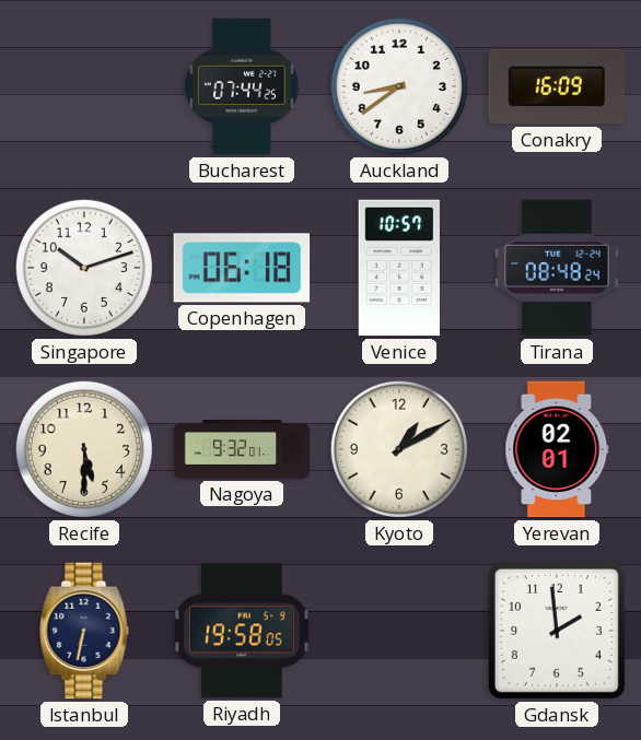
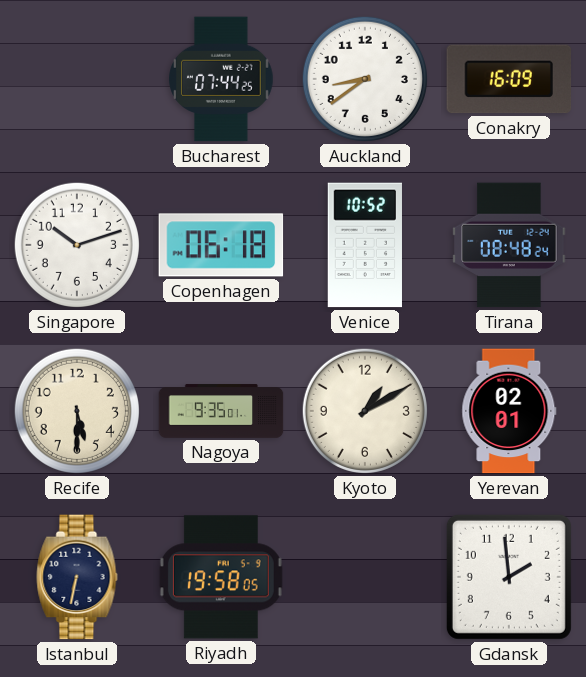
Venice: 10:57 -> 10:52
Nagoya: 9:32 -> 9:35
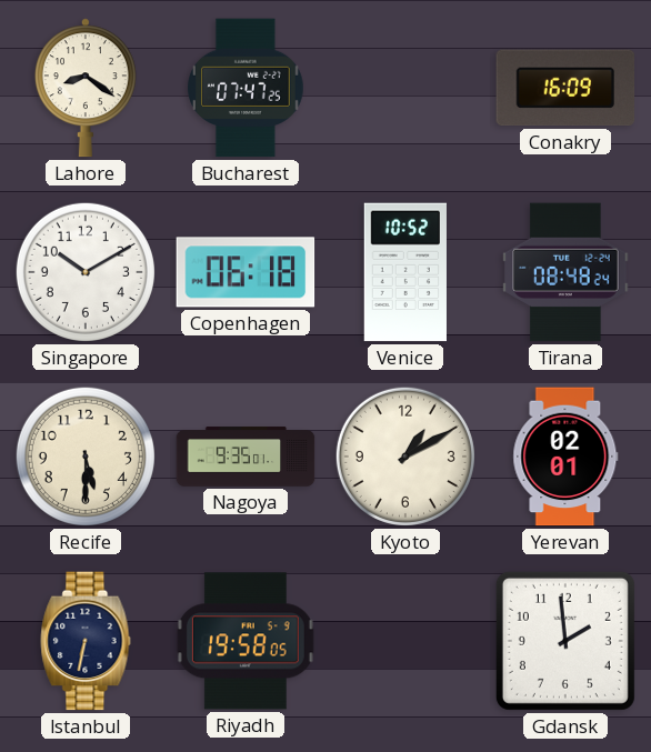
Lahore: none -> 8:21
Bucharest: 07:44 -> 07:47
Auckland: 8:39 -> none
Singapore: 10:12 -> 10:10
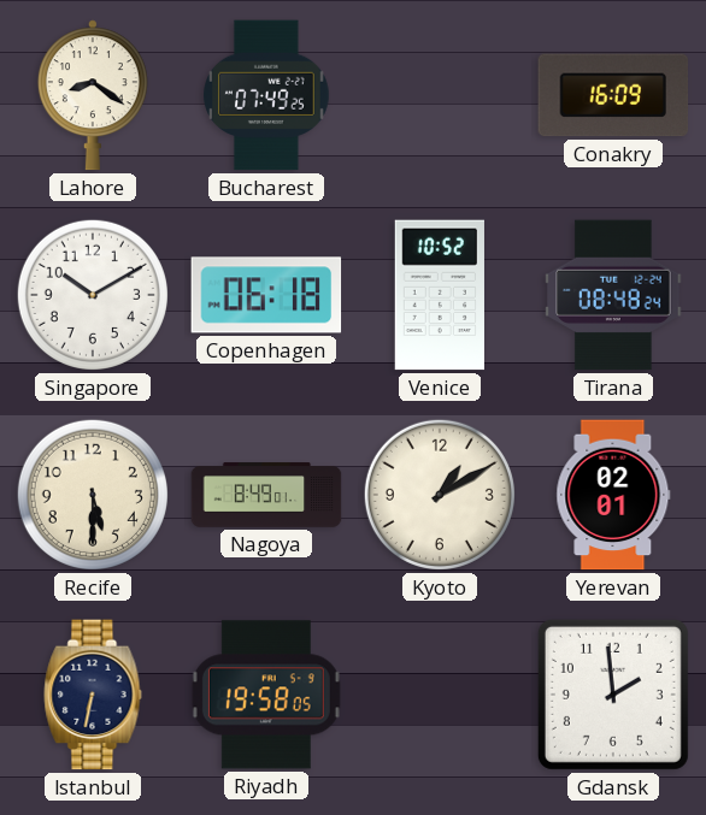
Bucharest: 07:47 -> 07:49
Nagoya: 9:35 -> 8:49
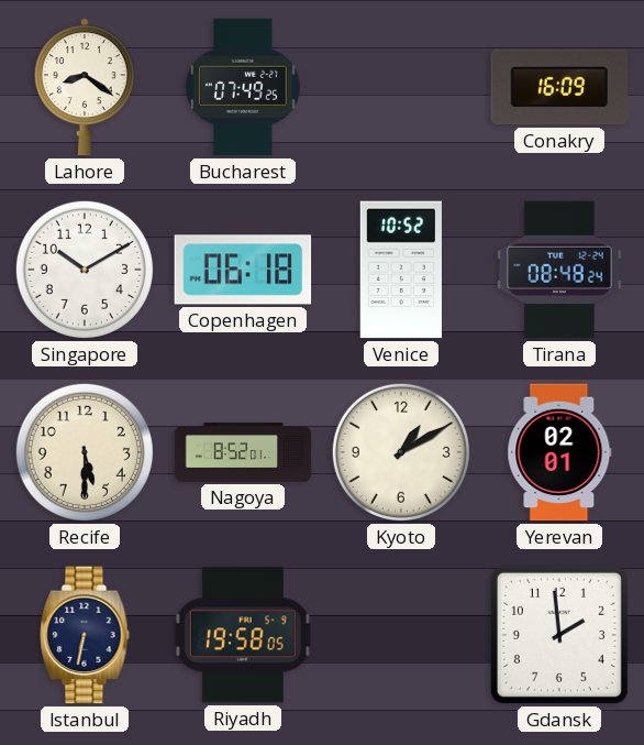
Nagoya: 8:49 -> 8:52
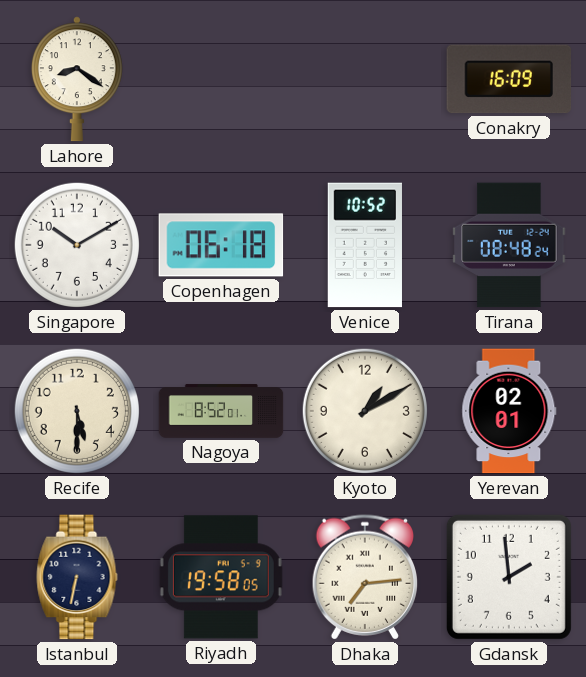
Bucharest: 07:49 -> none
Dhaka: none -> 7:14
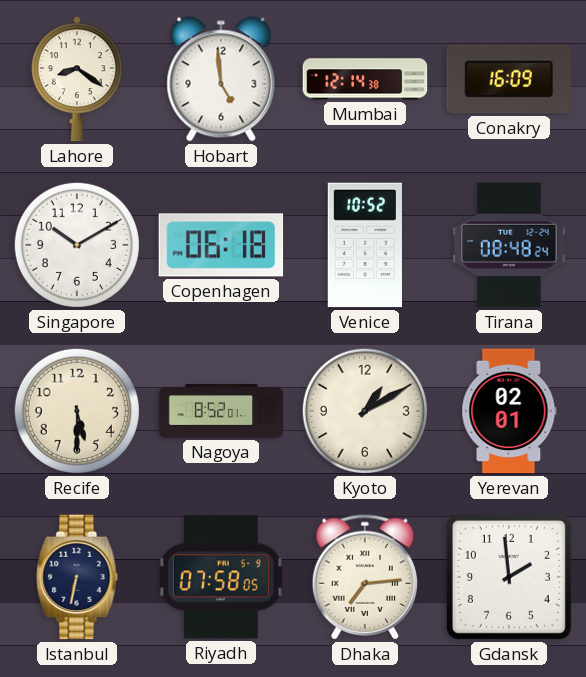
Hobart: none -> 4:59
Mumbai: none -> 12:14
Riyadh: 19:58 -> 07:58
